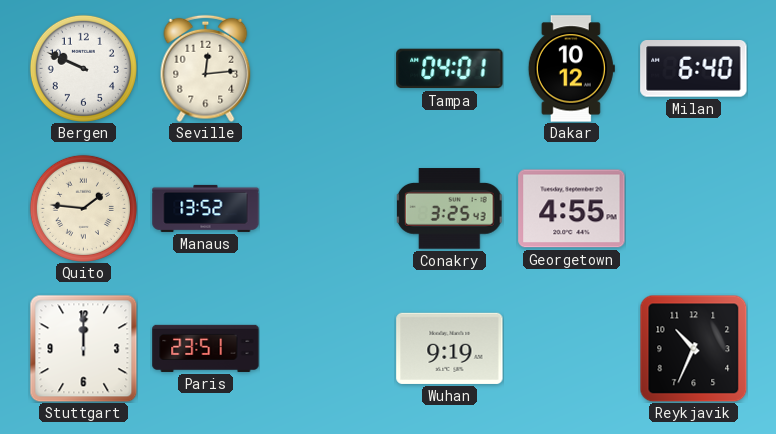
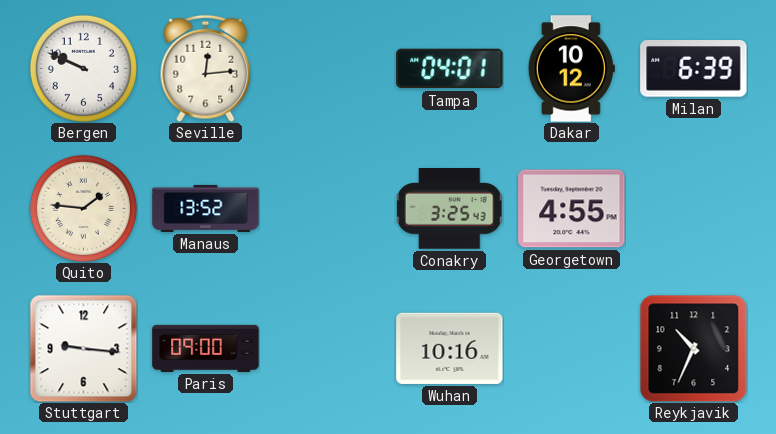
Milan: 6:40 -> 6:39
Stuttgart: 12:00 -> 9:16
Paris: 23:51 -> 09:00
Wuhan: 9:19 -> 10:16
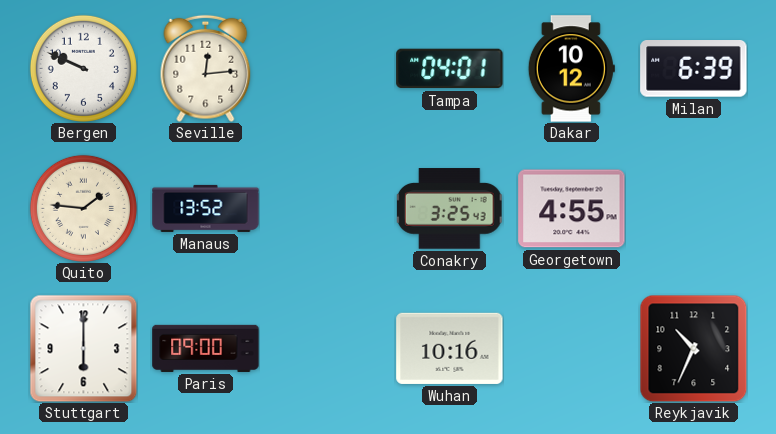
Stuttgart: 9:16 -> 6:00
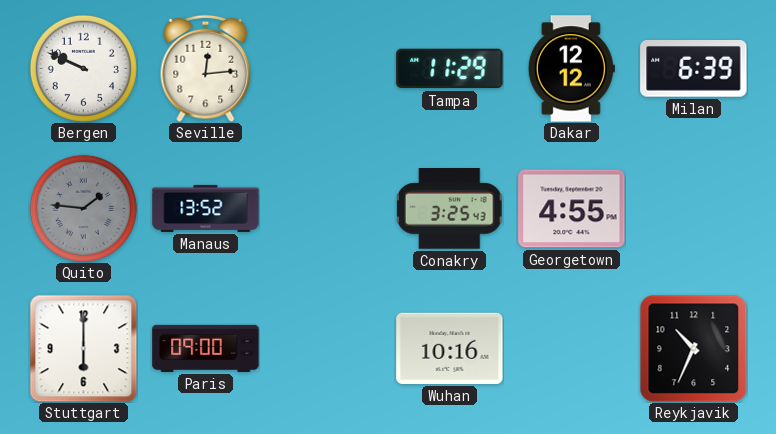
Tampa: 04:01 -> 11:29
Dakar: 10:12 -> 12:12
Quito dial: cream -> grey
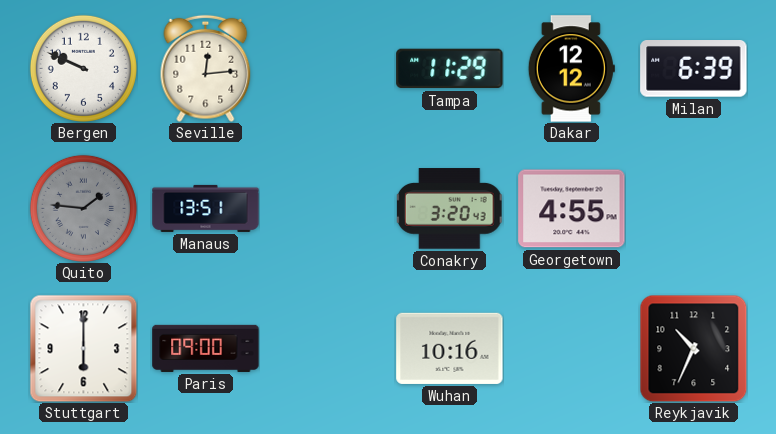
Manaus: 13:52 -> 13:51
Conakry: 3:25 -> 3:20
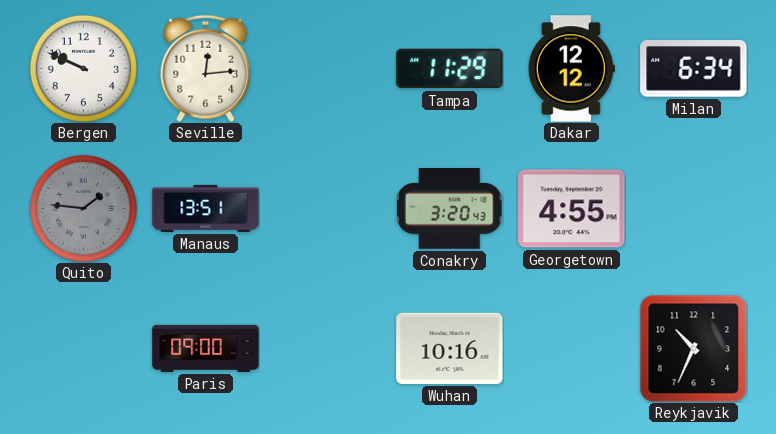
Milan: 6:39 -> 6:34
Stuttgart: 6:00 -> none
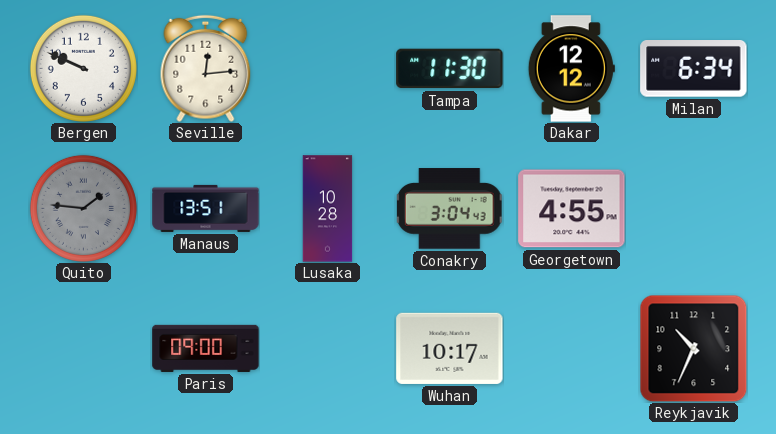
Tampa: 11:29 -> 11:30
Lusaka: none -> 10:28
Conakry: 3:20 -> 3:04
Wuhan: 10:16 -> 10:17
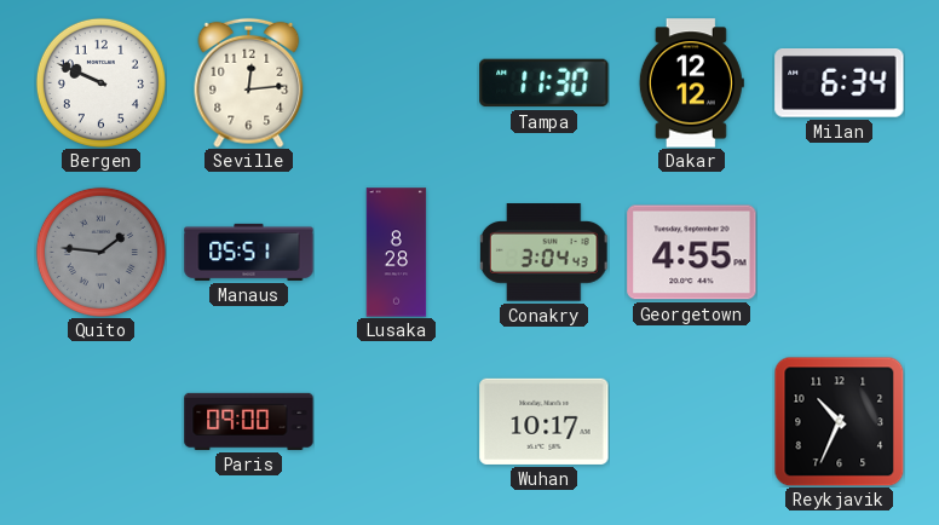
Manaus: 13:51 -> 05:51
Lusaka: 10:28 -> 8:28
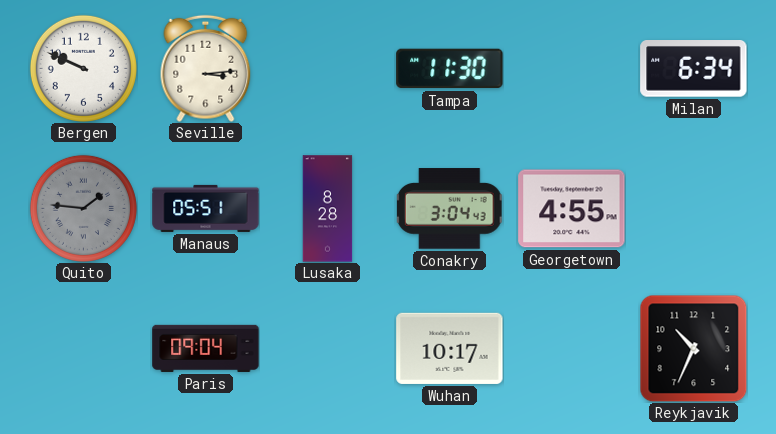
Seville: 12:14 -> 3:14
Dakar: 12:12 -> none
Paris: 09:00 -> 09:04
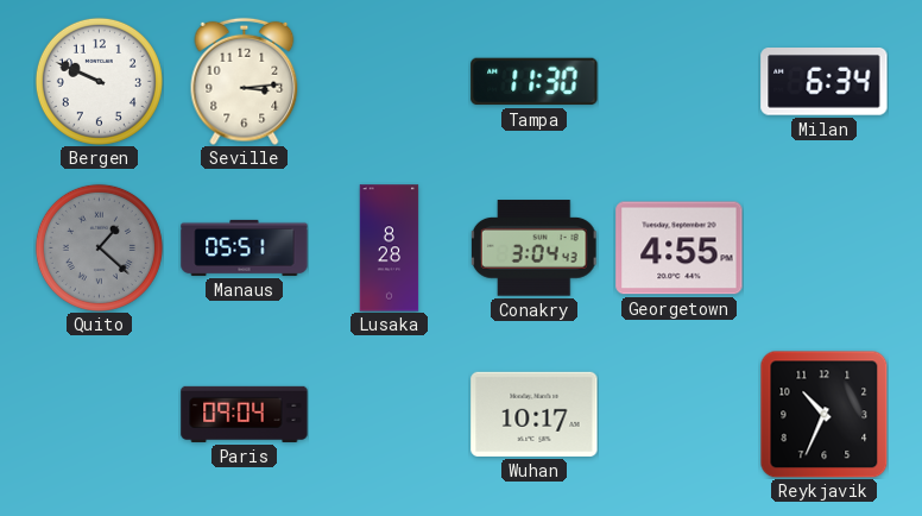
Quito: 1:46 -> 1:22
